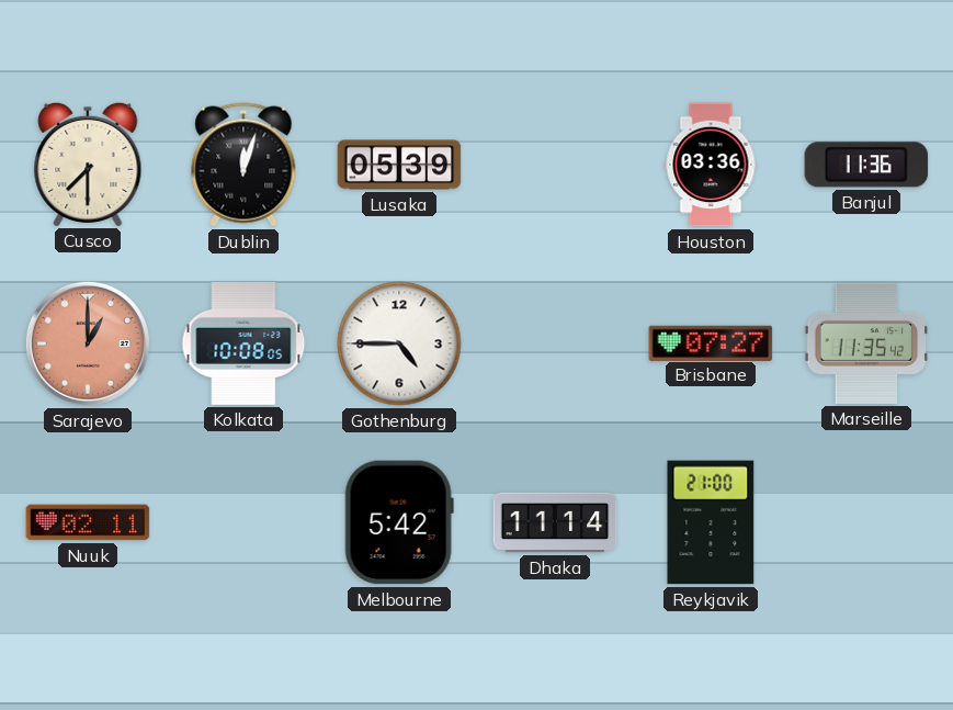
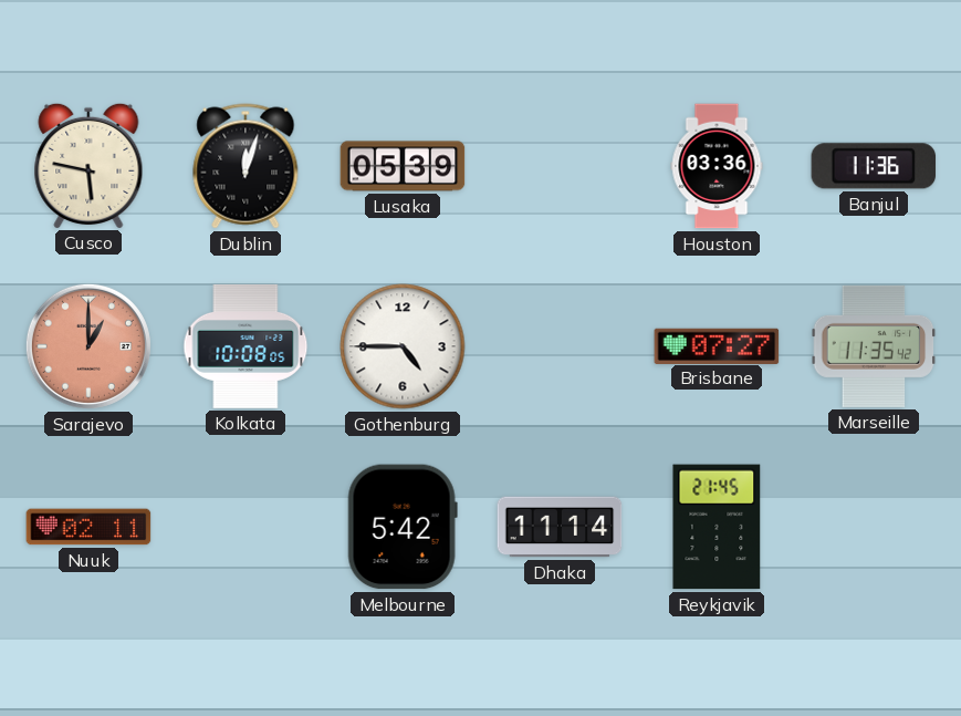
Cusco: 7:30 -> 5:47
Reykjavik: 21:00 -> 21:45
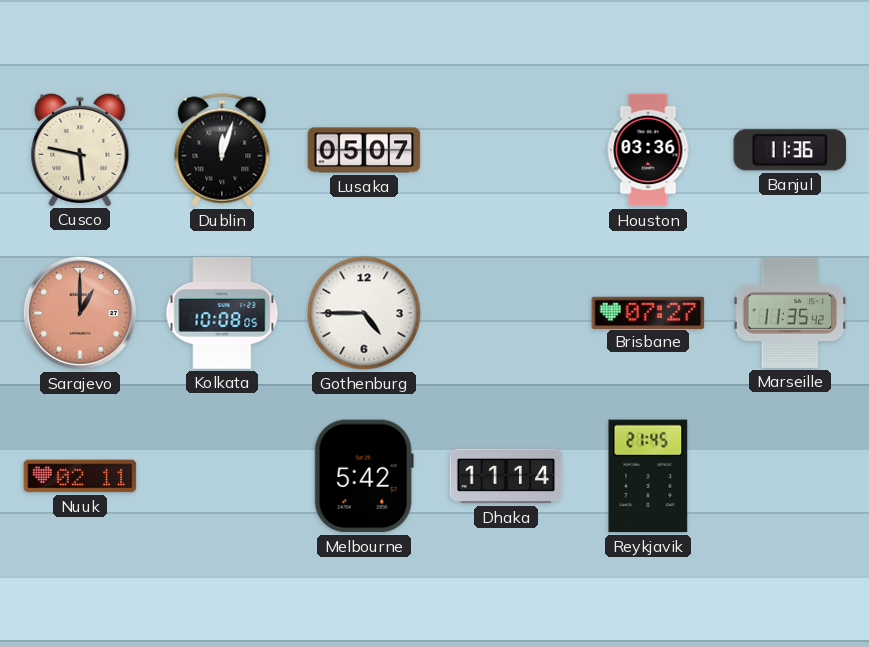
Lusaka: 05:39 -> 05:07
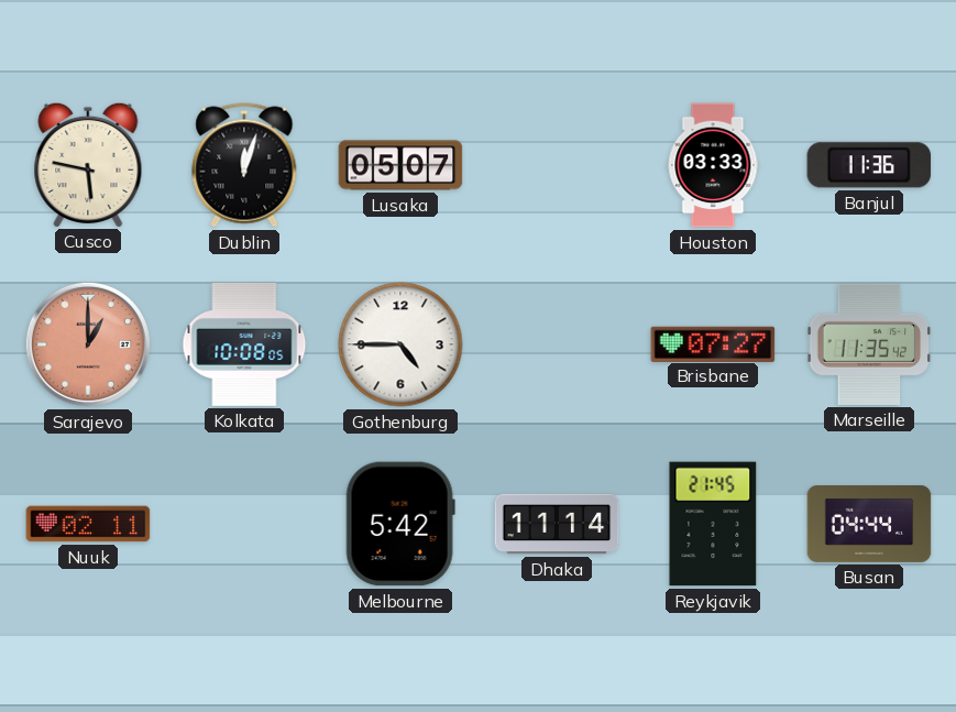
Houston: 03:36 -> 03:33
Busan: none -> 04:44
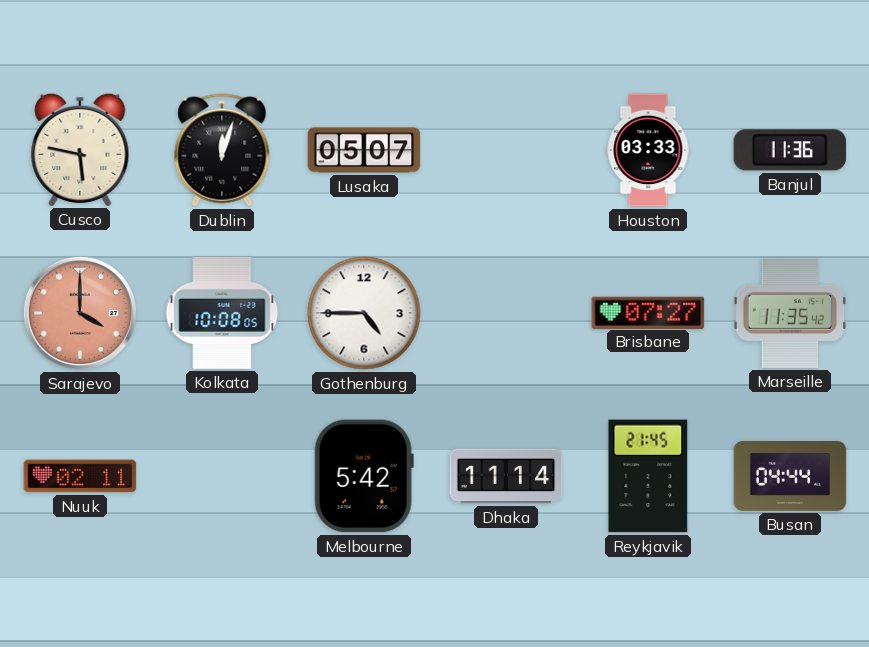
Sarajevo: 1:00 -> 4:00
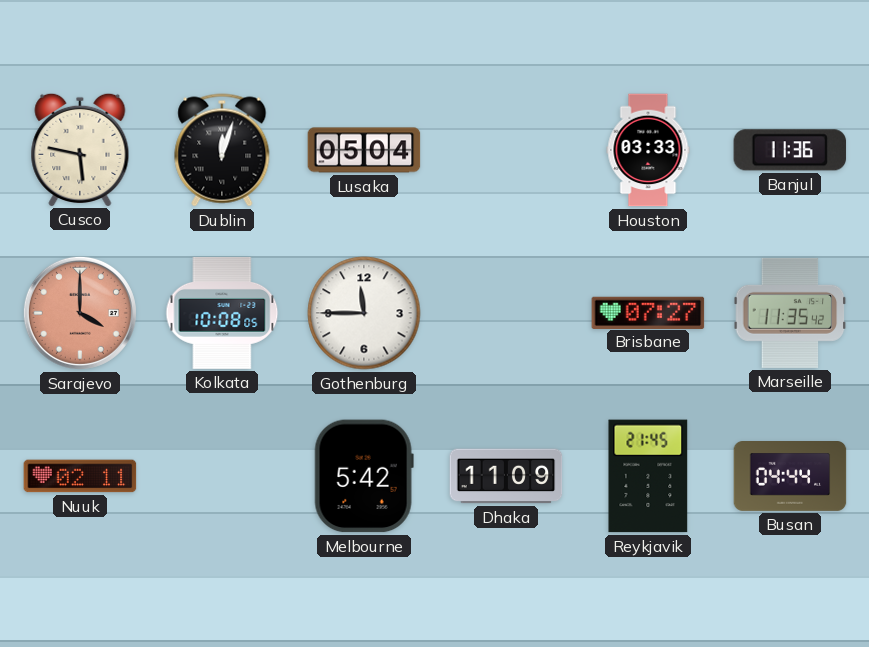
Lusaka: 05:07 -> 05:04
Gothenburg: 4:45 -> 11:45
Dhaka: 11:14 -> 11:09
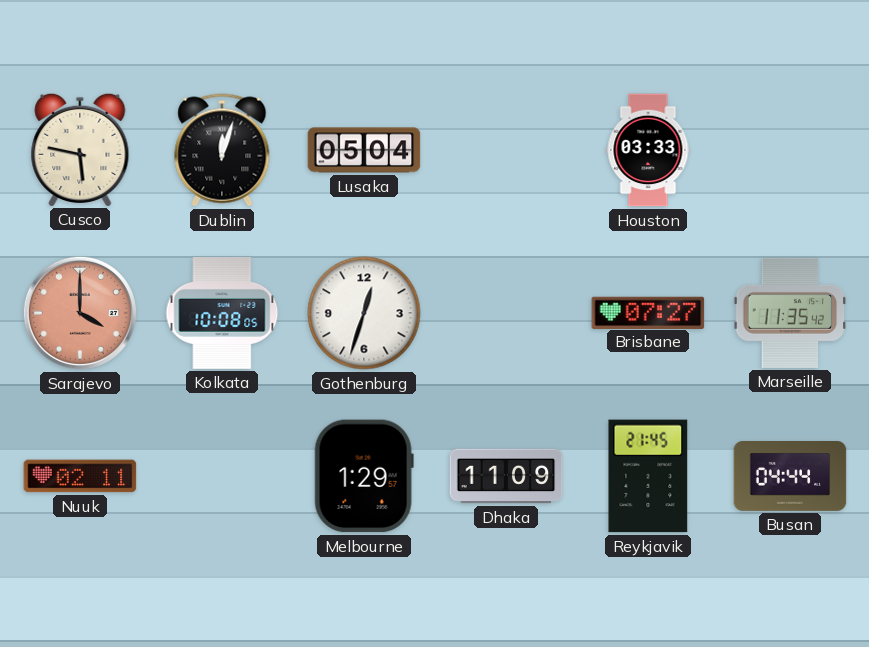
Banjul: 11:36 -> none
Gothenburg: 11:45 -> 12:33
Melbourne: 5:42 -> 1:29
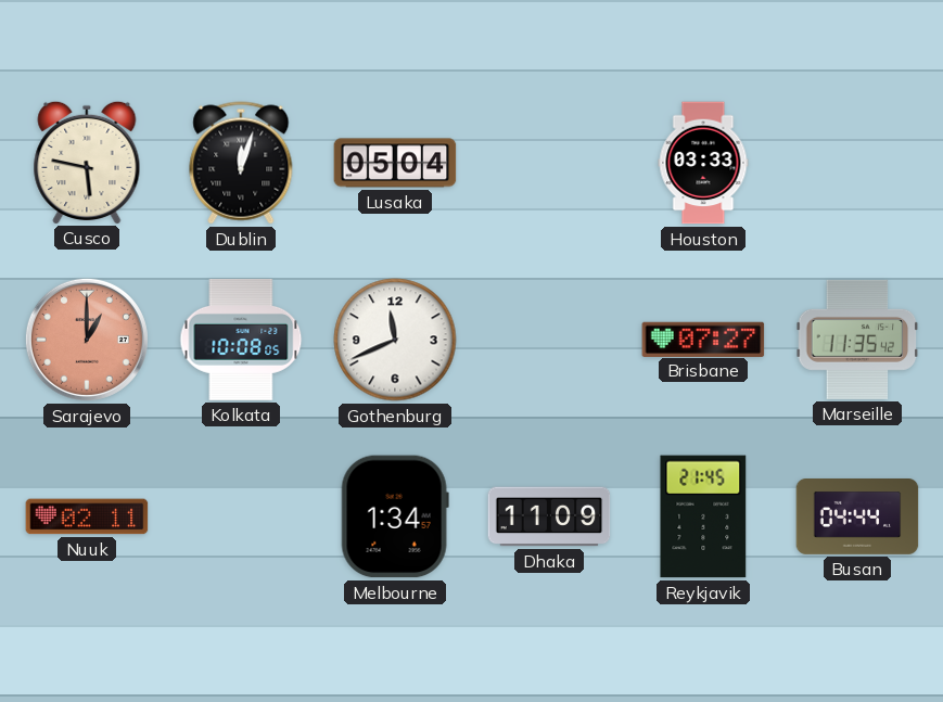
Sarajevo: 4:00 -> 1:00
Gothenburg: 12:33 -> 11:41
Melbourne: 1:29 -> 1:34
